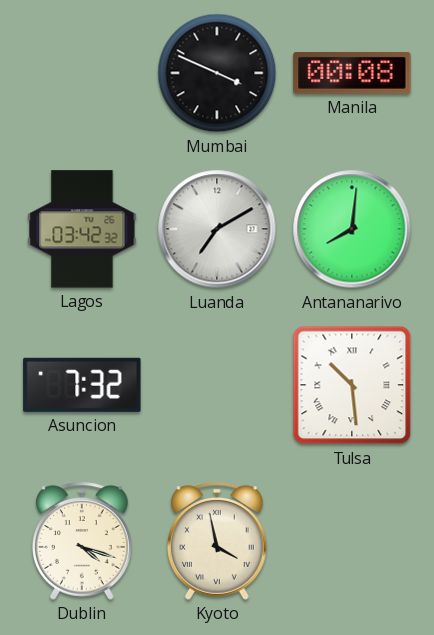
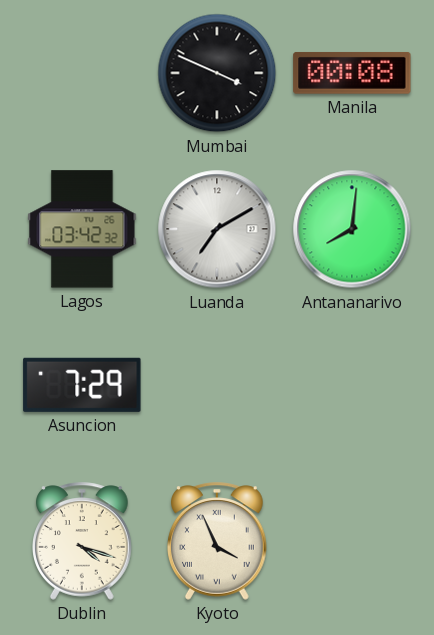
Asuncion: 7:32 -> 7:29
Tulsa: 10:29 -> none
Kyoto: 3:58 -> 3:56
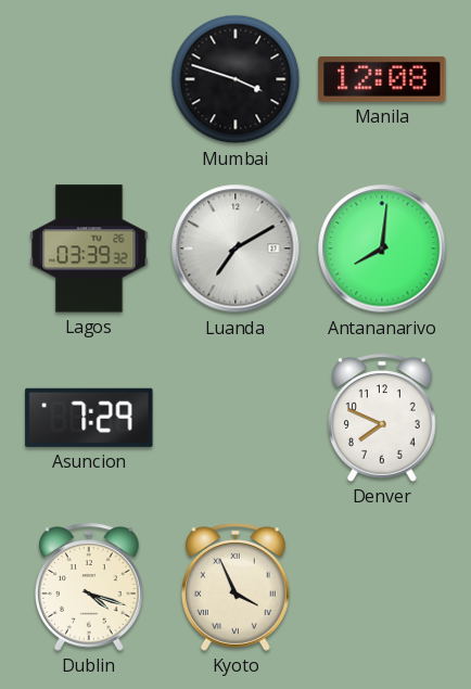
Mumbai: 3:49 -> 3:48
Manila: 00:08 -> 12:08
Lagos: 03:42 -> 03:39
Denver: none -> 7:49
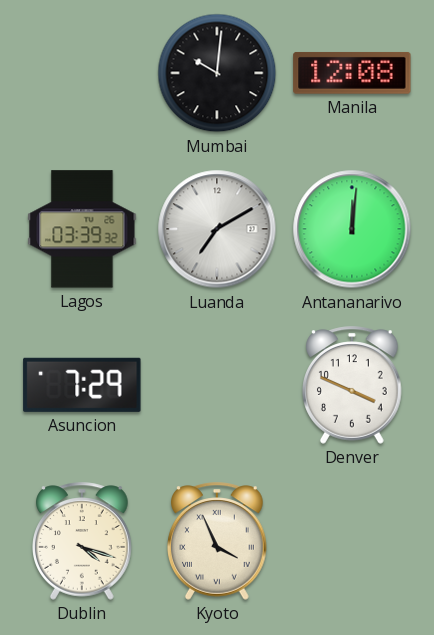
Mumbai: 3:48 -> 10:01
Antananarivo: 8:01 -> 12:01
Denver: 7:49 -> 3:49
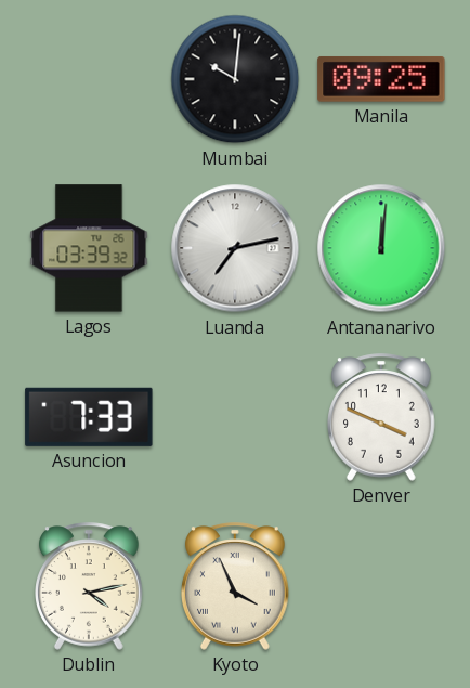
Manila: 12:08 -> 09:25
Luanda: 7:10 -> 7:13
Asuncion: 7:29 -> 7:33
Dublin: 4:18 -> 4:13
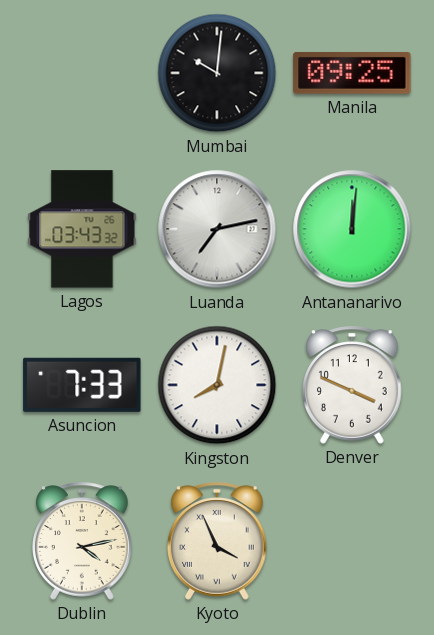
Lagos: 03:39 -> 03:43
Kingston: none -> 8:02
